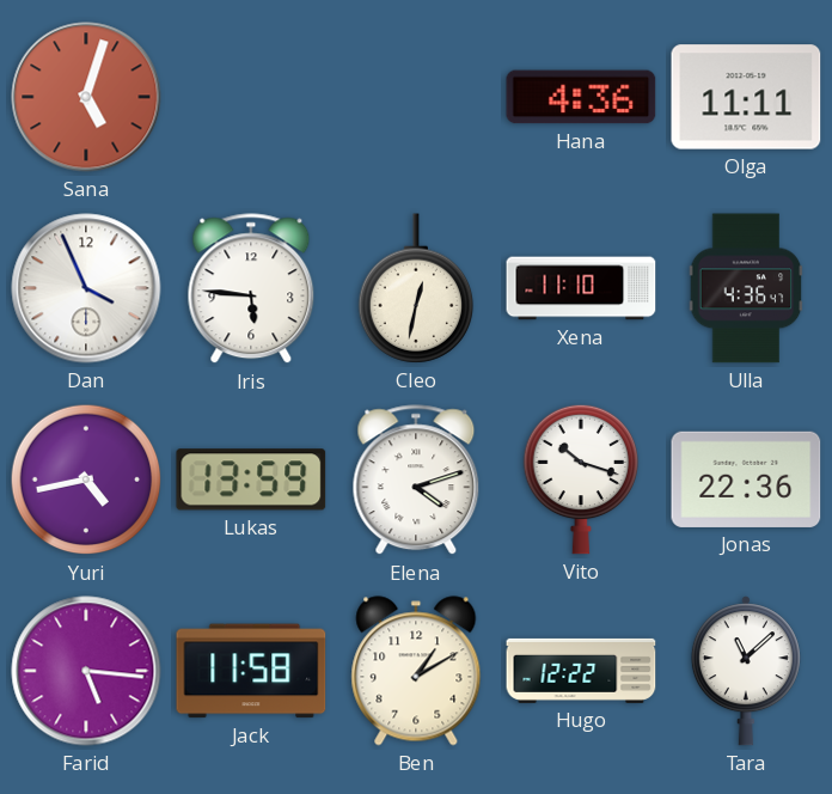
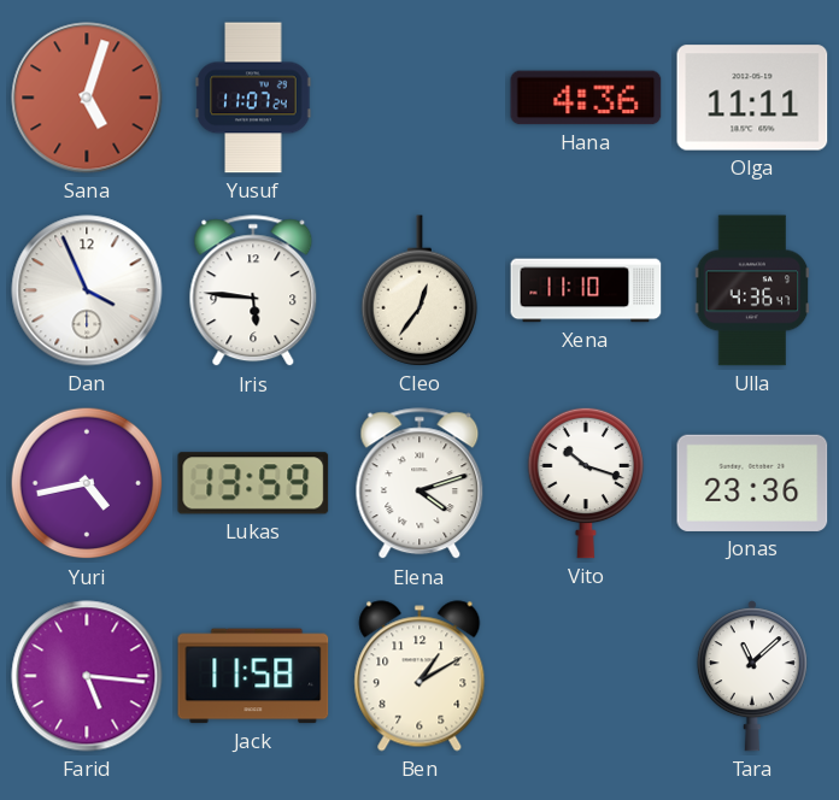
Yusuf: none -> 11:07
Cleo: 12:32 -> 12:36
Jonas: 22:36 -> 23:36
Hugo: 12:22 -> none
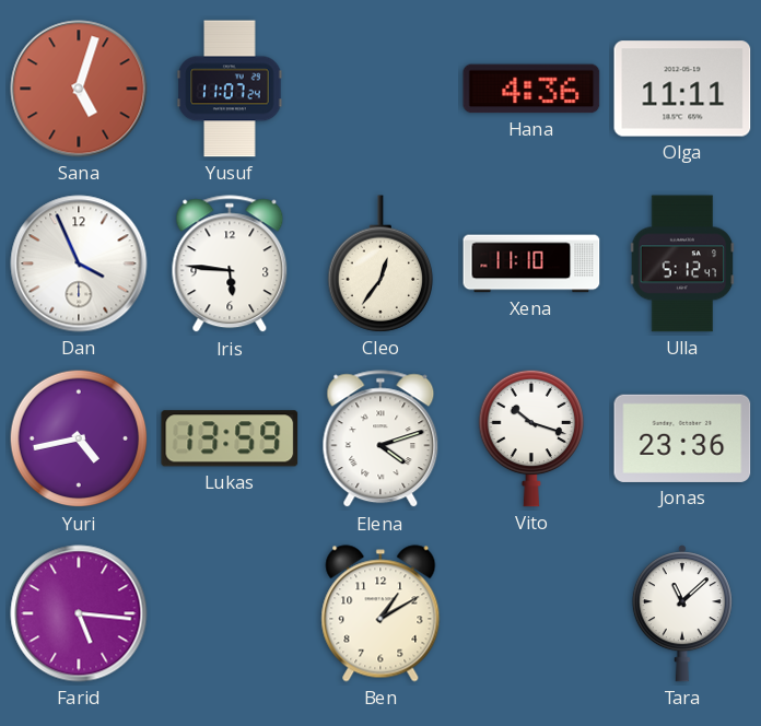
Ulla: 4:36 -> 5:12
Jack: 11:58 -> none
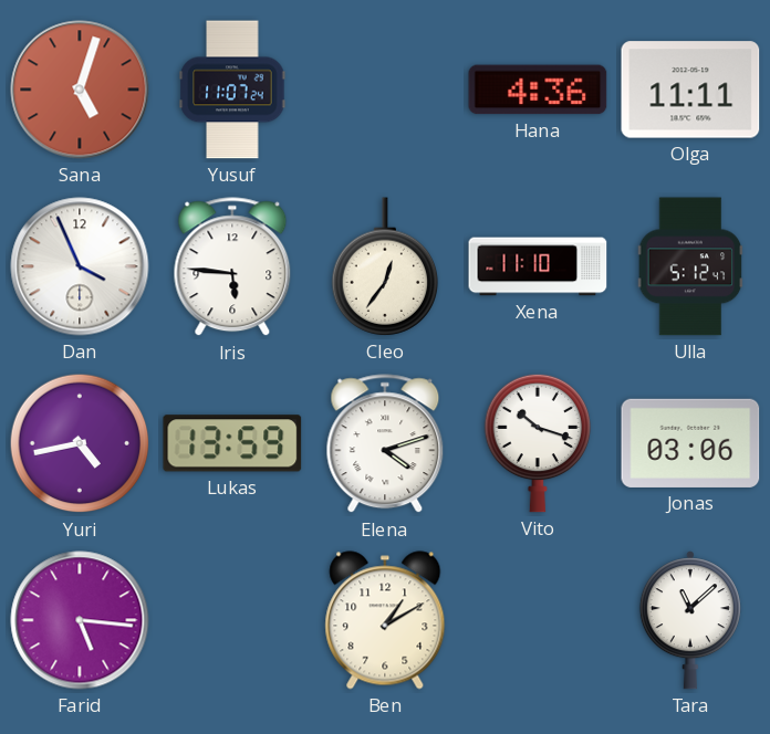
Jonas: 23:36 -> 03:06
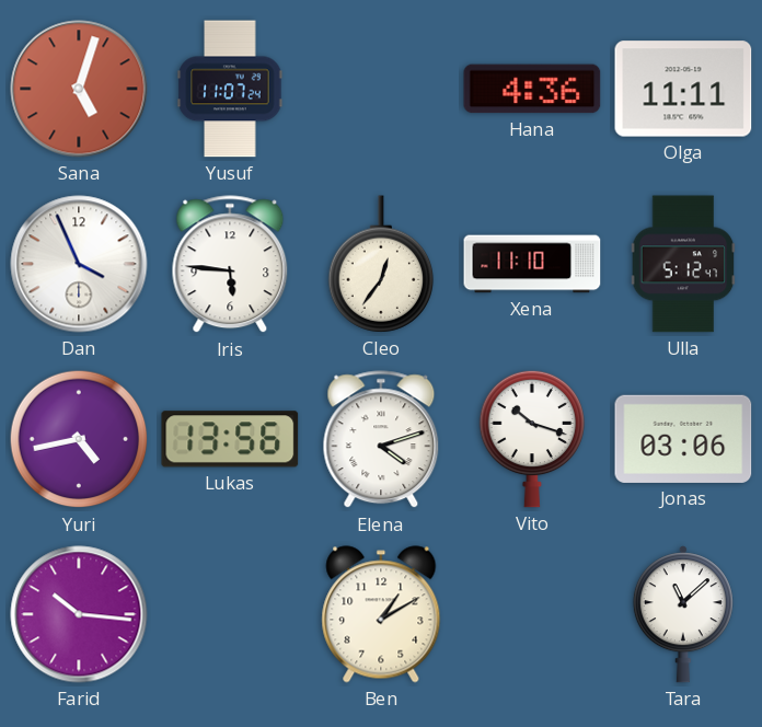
Lukas: 13:59 -> 13:56
Farid: 5:16 -> 10:16
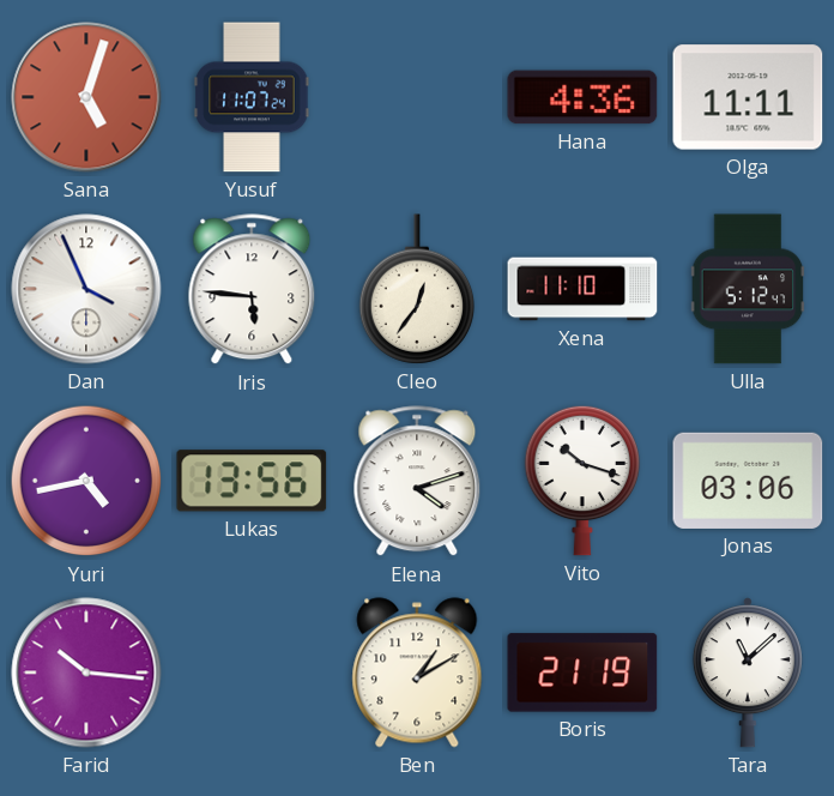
Boris: none -> 21:19
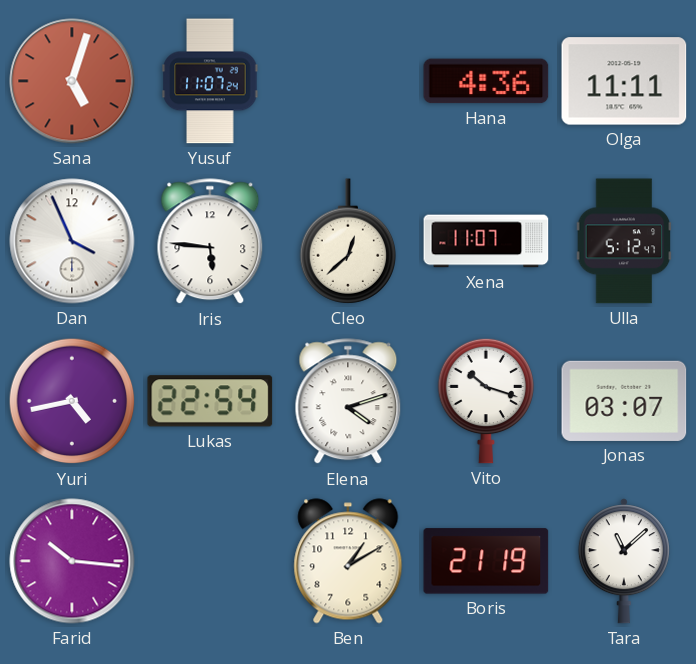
Cleo: 12:36 -> 12:38
Xena: 11:10 -> 11:07
Lukas: 13:56 -> 22:54
Jonas: 03:06 -> 03:07
